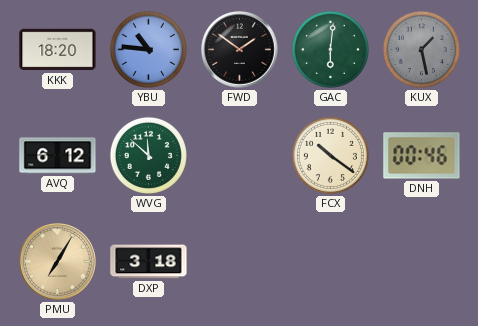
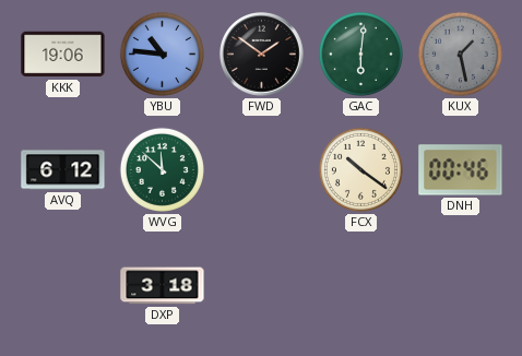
KKK: 18:20 -> 19:06
PMU: 7:05 -> none
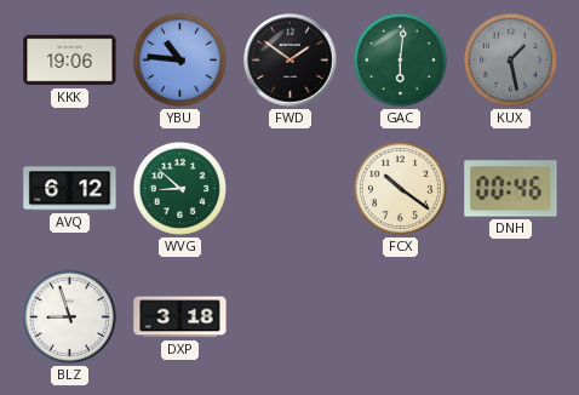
WVG: 11:52 -> 8:52
BLZ: none -> 8:57
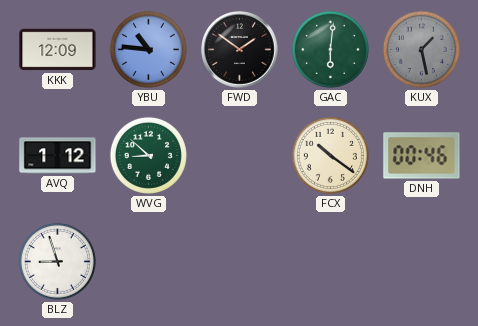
KKK: 19:06 -> 12:09
AVQ: 6:12 -> 1:12
DXP: 3:18 -> none
